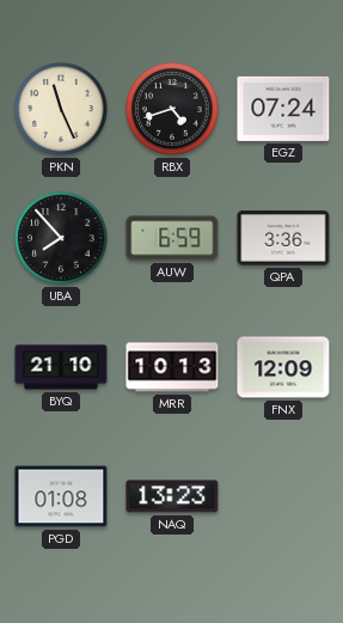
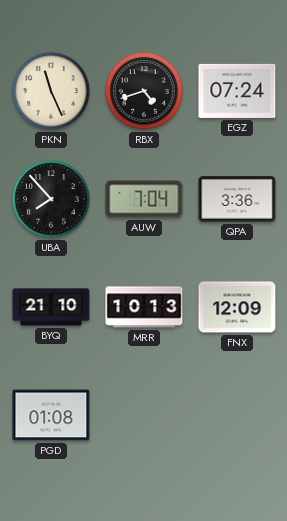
AUW: 6:59 -> 7:04
NAQ: 13:23 -> none
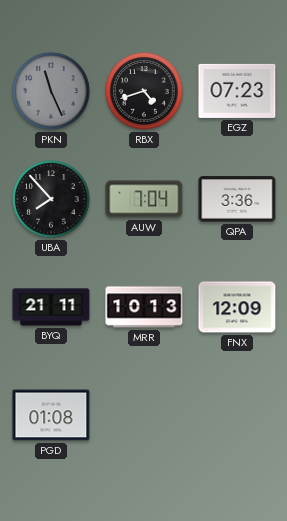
PKN dial: cream -> grey
EGZ: 07:24 -> 07:23
BYQ: 21:10 -> 21:11
